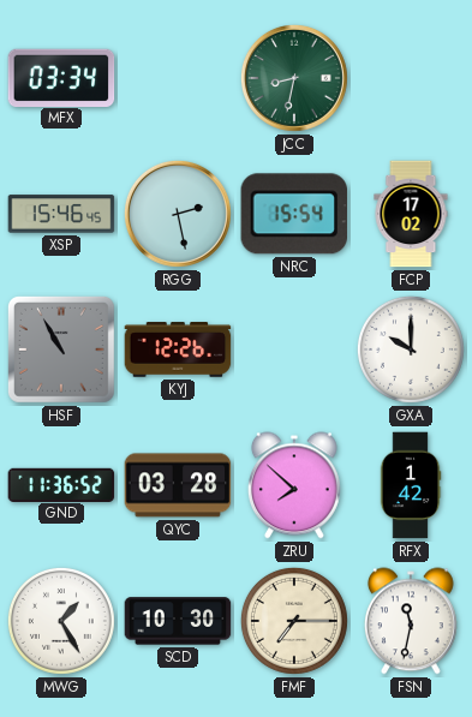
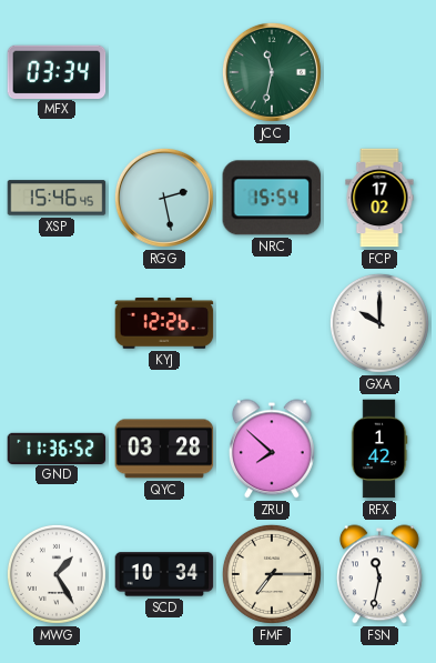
JCC: 8:32 -> 11:32
HSF: 10:55 -> none
SCD: 10:30 -> 10:34
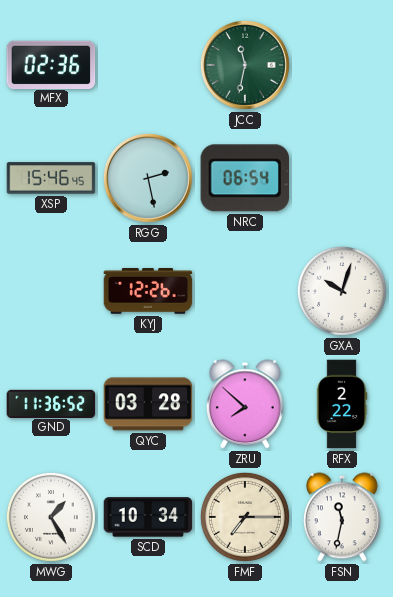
MFX: 03:34 -> 02:36
NRC: 15:54 -> 06:54
FCP: 17:02 -> none
GXA: 10:00 -> 10:03
RFX: 1:42 -> 2:22
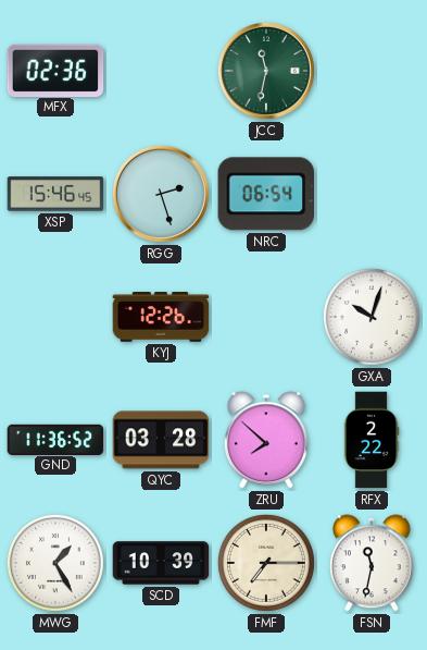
RGG: 2:28 -> 2:27
SCD: 10:34 -> 10:39
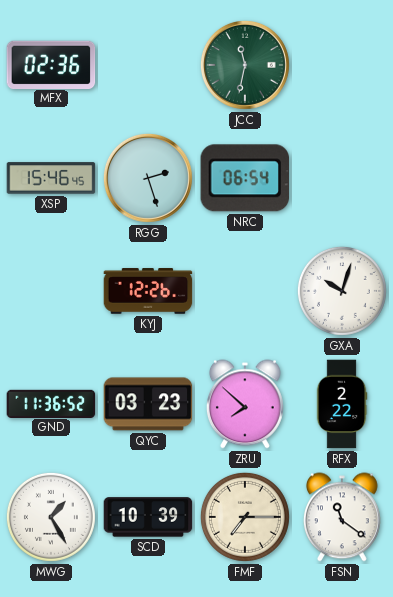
QYC: 03:28 -> 03:23
FSN: 11:32 -> 11:21
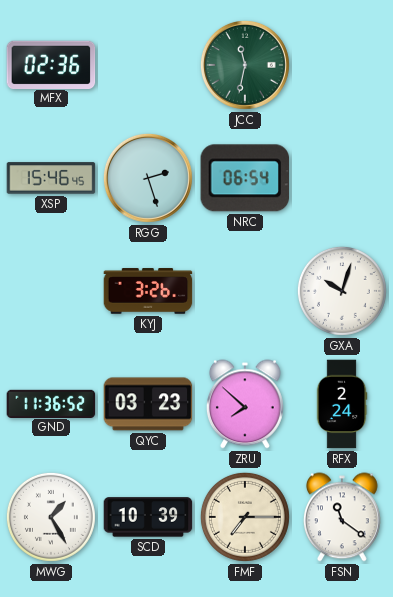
KYJ: 12:26 -> 3:26
RFX: 2:22 -> 2:24
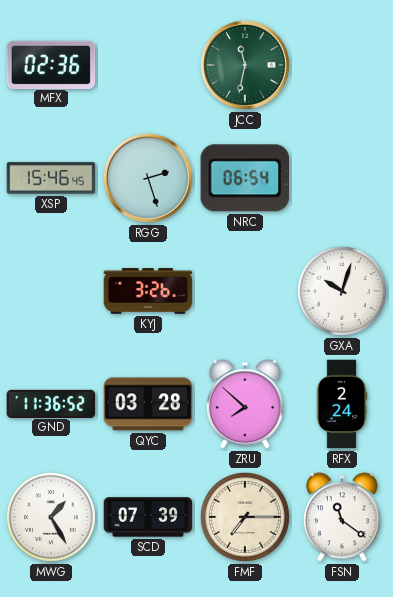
QYC: 03:23 -> 03:28
SCD: 10:39 -> 07:39
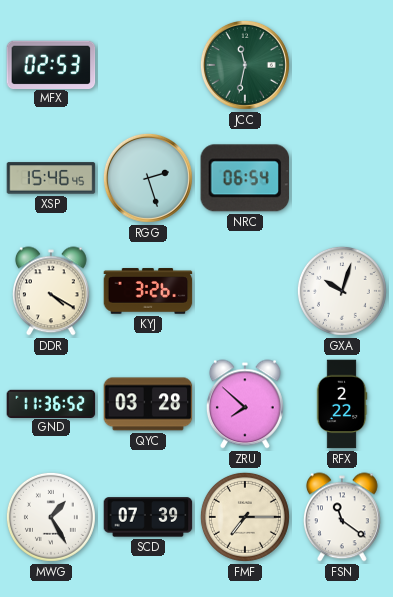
MFX: 02:36 -> 02:53
DDR: none -> 4:20
RFX: 2:24 -> 2:22
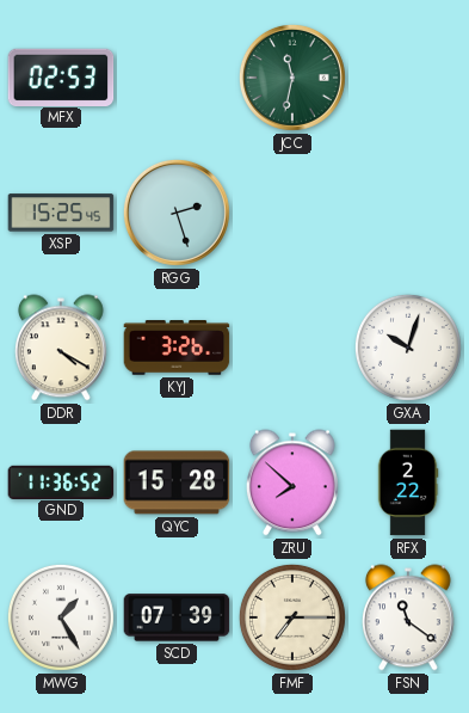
XSP: 15:46 -> 15:25
NRC: 06:54 -> none
QYC: 03:28 -> 15:28
